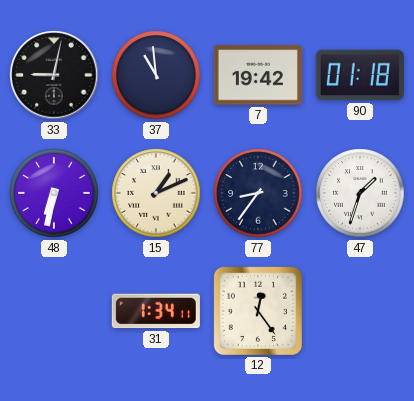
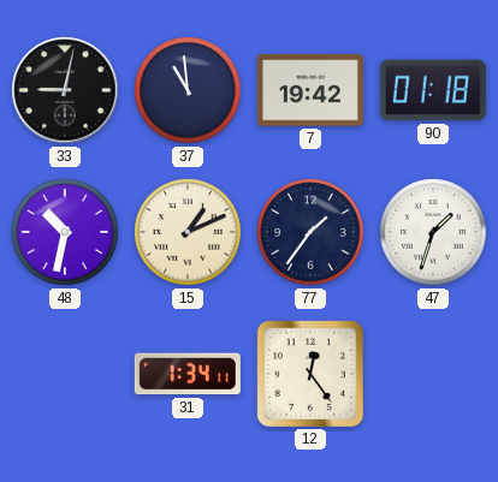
48: 6:32 -> 10:32
77: 8:36 -> 1:36
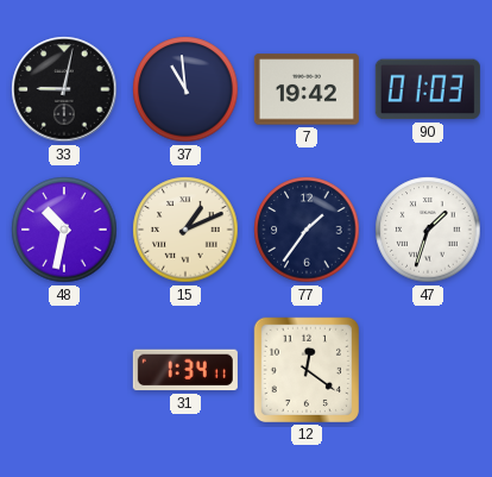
90: 01:18 -> 01:03
12: 12:24 -> 12:21
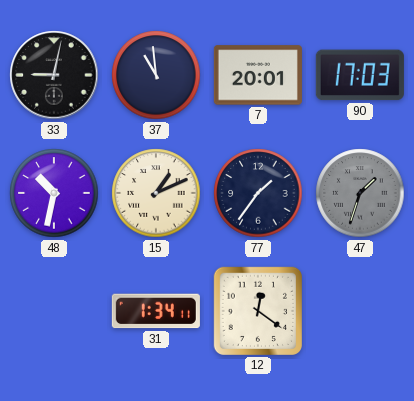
7: 19:42 -> 20:01
90: 01:03 -> 17:03
47 dial: white -> grey
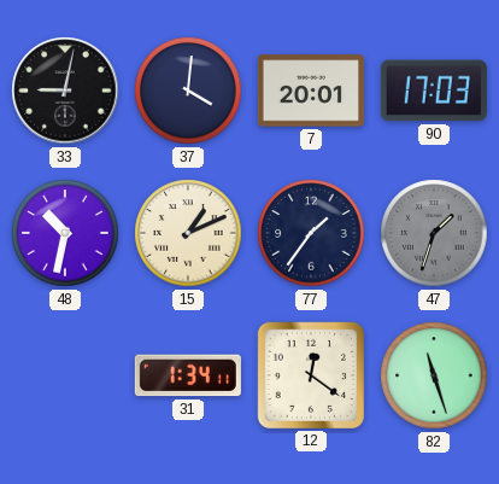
37: 10:59 -> 4:01
82: none -> 11:27
